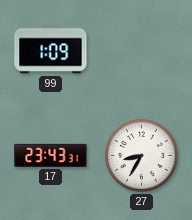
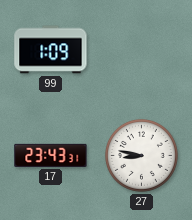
27: 8:35 -> 8:47
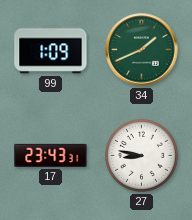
34: none -> 1:41
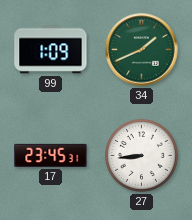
17: 23:43 -> 23:45
27: 8:47 -> 8:44
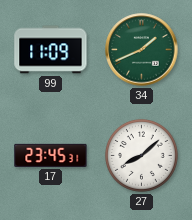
99: 1:09 -> 11:09
27: 8:44 -> 8:08
